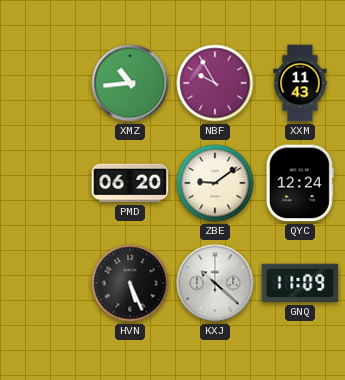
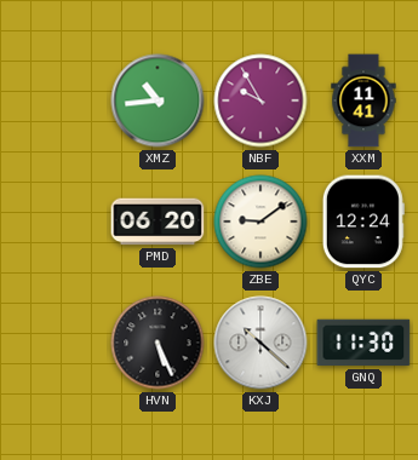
XXM: 11:43 -> 11:41
GNQ: 11:09 -> 11:30
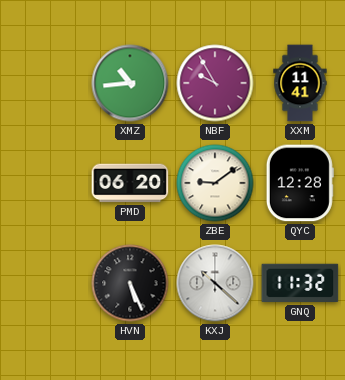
QYC: 12:24 -> 12:28
GNQ: 11:30 -> 11:32
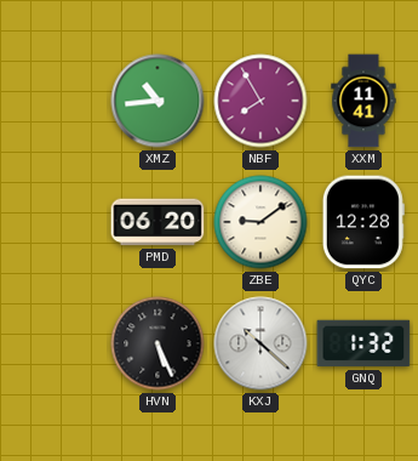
NBF: 9:55 -> 7:55
GNQ: 11:32 -> 1:32
